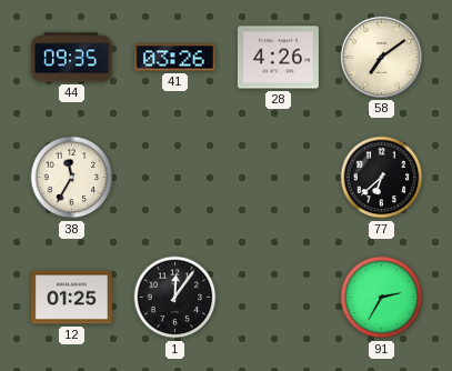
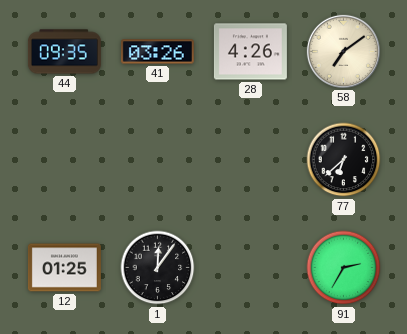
38: 11:35 -> none
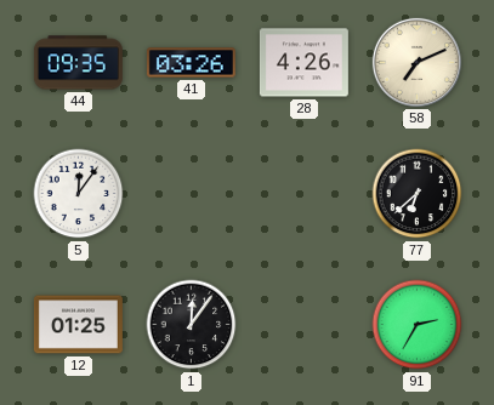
58: 7:09 -> 7:11
5: none -> 12:06
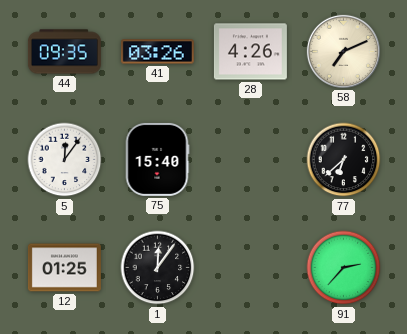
75: none -> 15:40
91: 2:35 -> 2:37
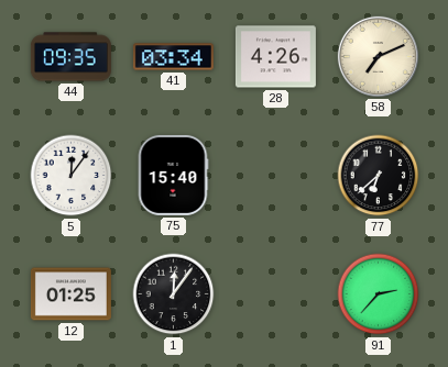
41: 03:26 -> 03:34
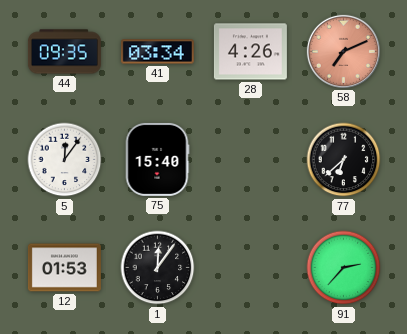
58 dial: cream -> salmon
12: 01:25 -> 01:53
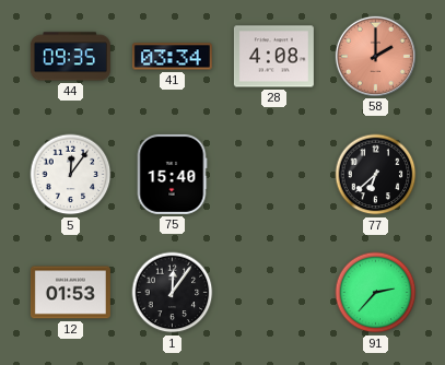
28: 4:26 -> 4:08
58: 7:11 -> 2:00
